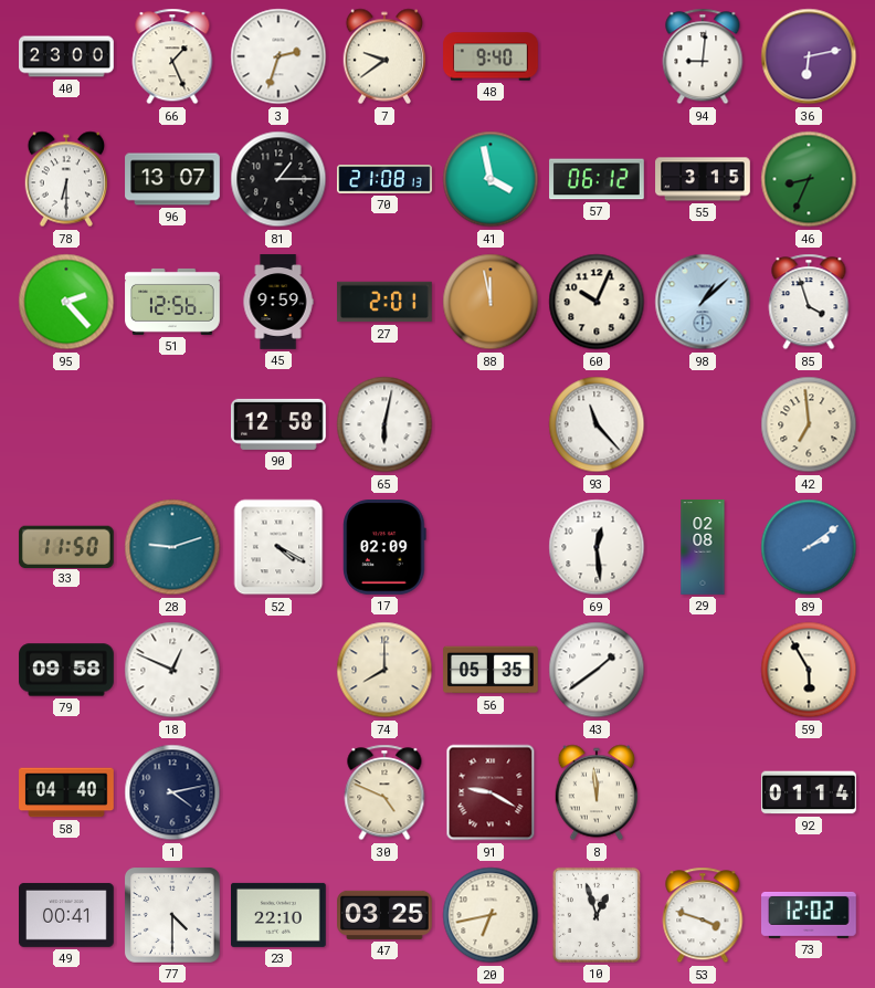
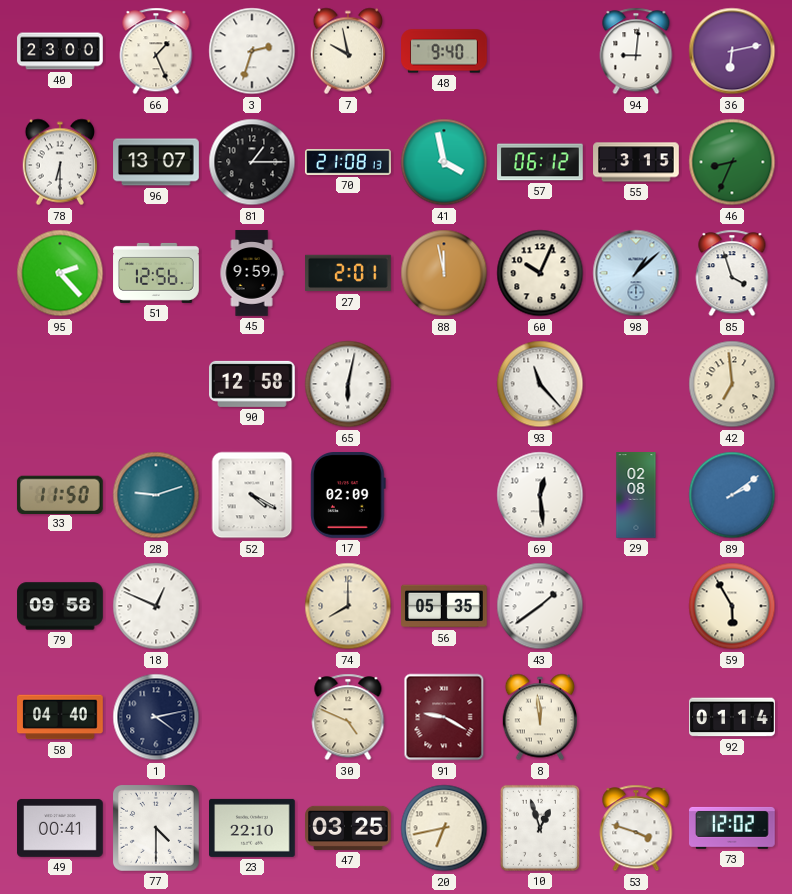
7: 9:39 -> 9:58
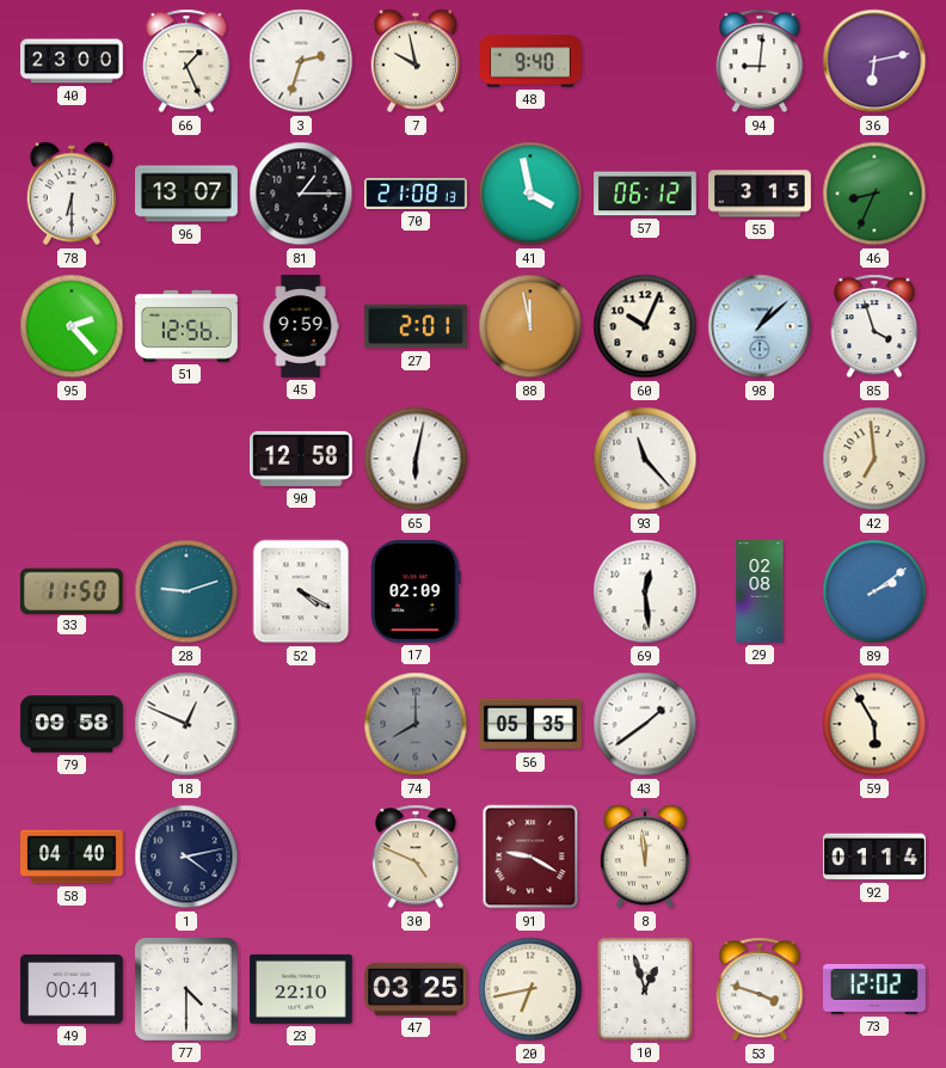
74 dial: cream -> grey
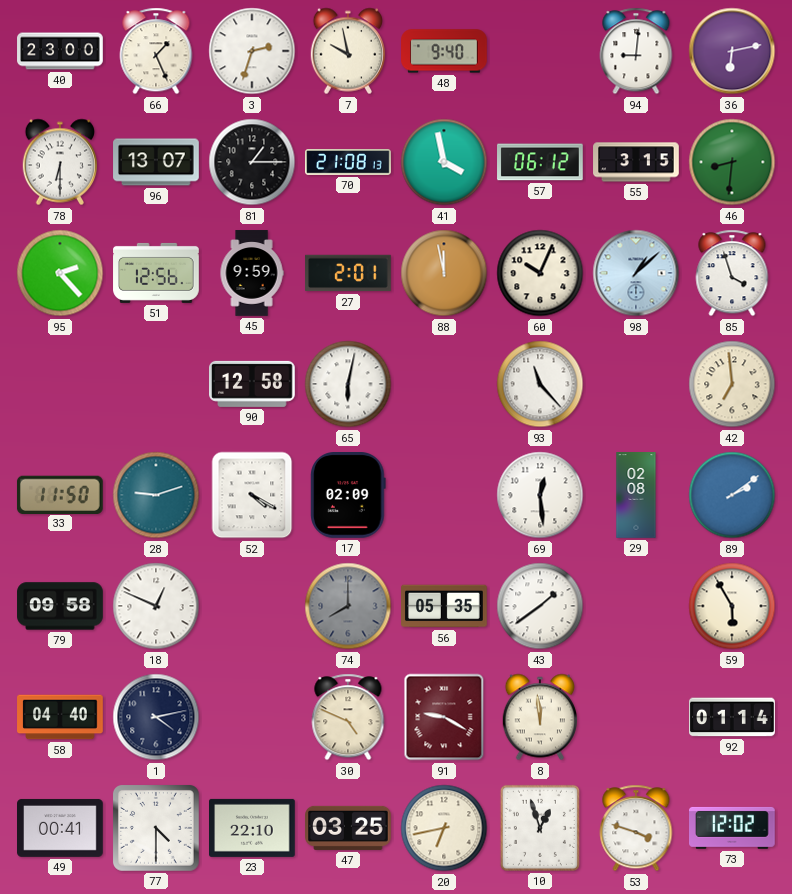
46: 8:34 -> 8:31
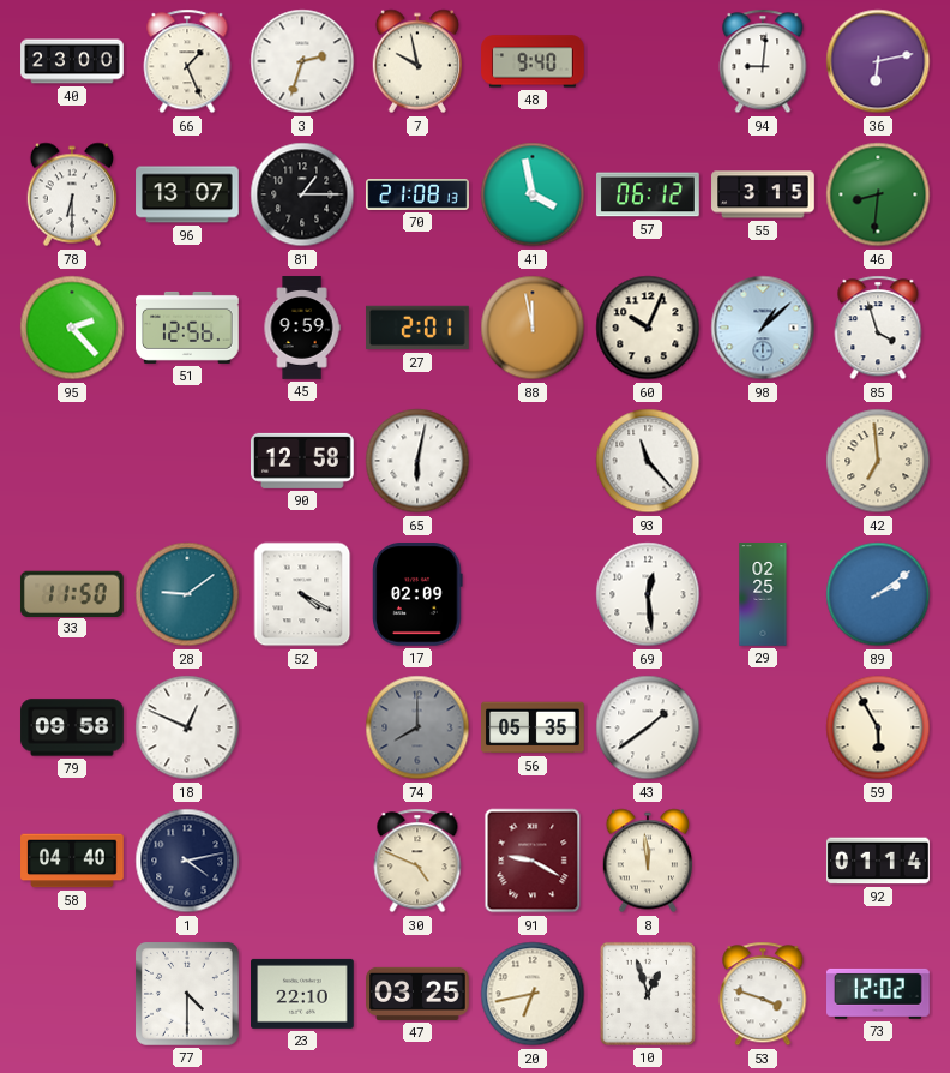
28: 9:12 -> 9:09
29: 02:08 -> 02:25
49: 00:41 -> none
